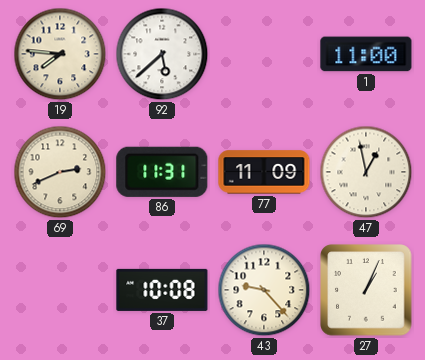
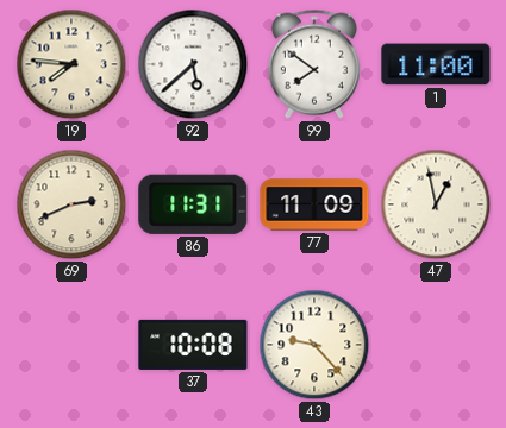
99: none -> 7:51
27: 1:04 -> none
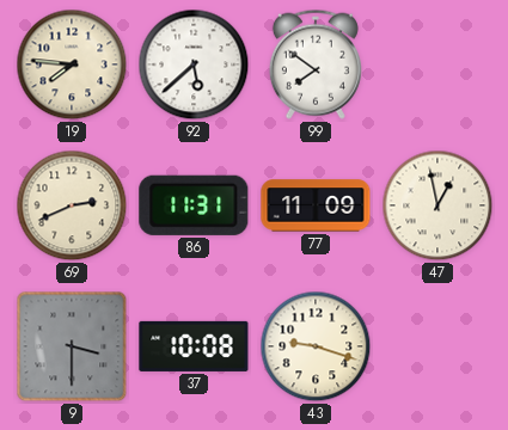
1: 11:00 -> none
9: none -> 3:30
43: 9:23 -> 9:18
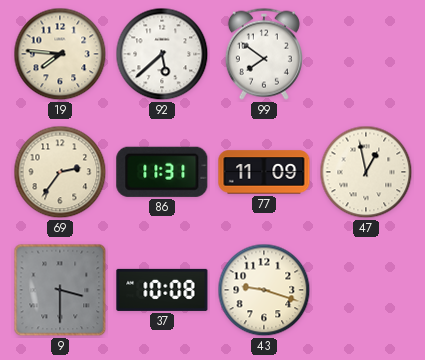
69: 2:41 -> 2:36
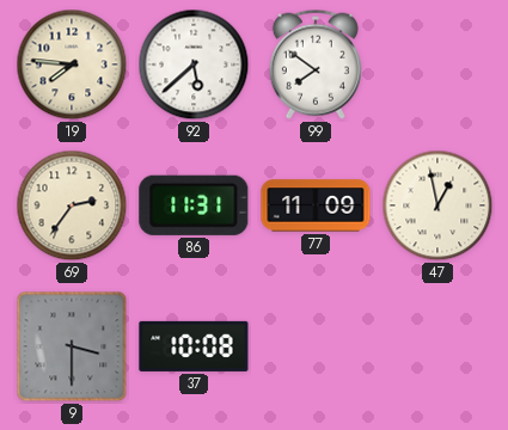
43: 9:18 -> none
